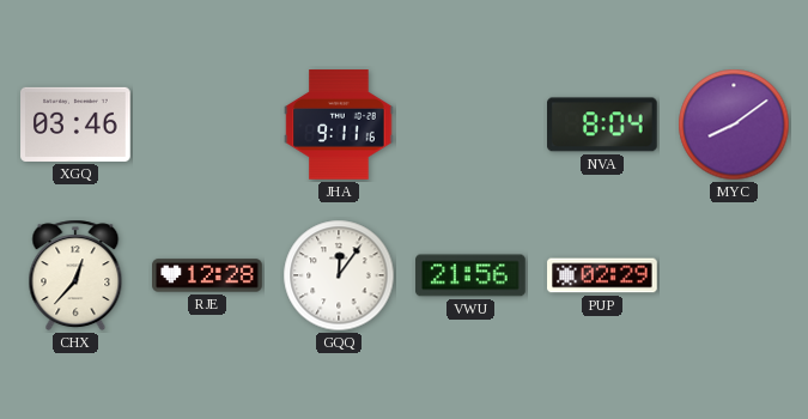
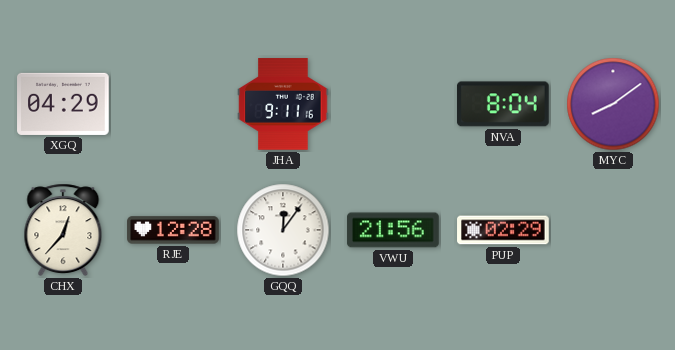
XGQ: 03:46 -> 04:29
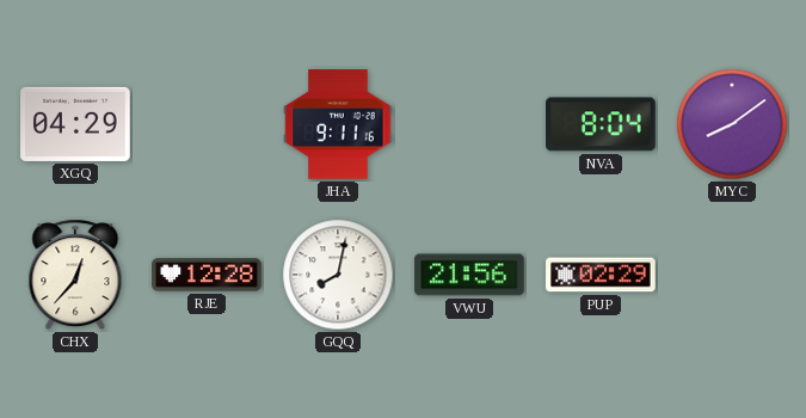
GQQ: 12:06 -> 8:02
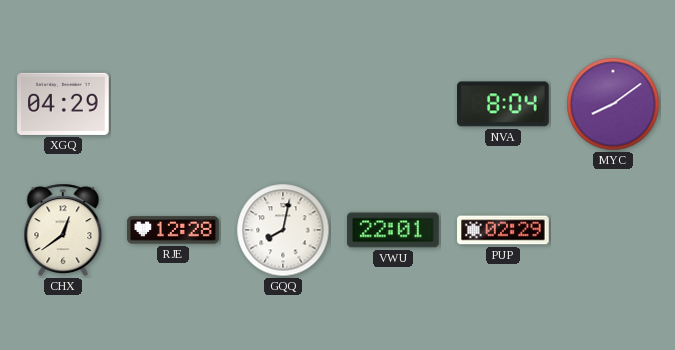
JHA: 9:11 -> none
CHX: 12:37 -> 12:39
VWU: 21:56 -> 22:01
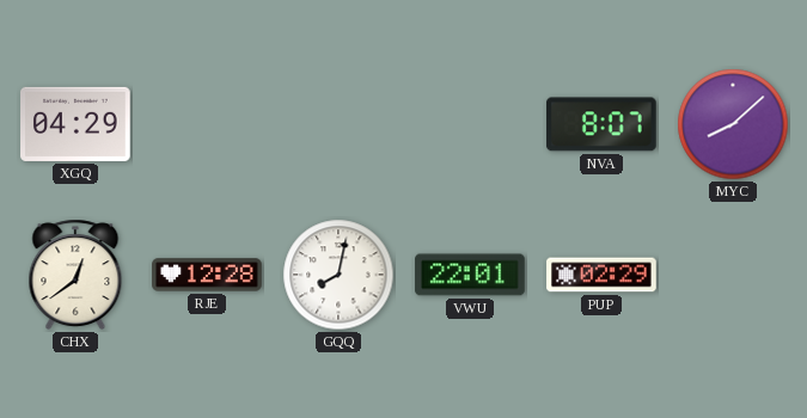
NVA: 8:04 -> 8:07
MYC: 8:09 -> 8:08
